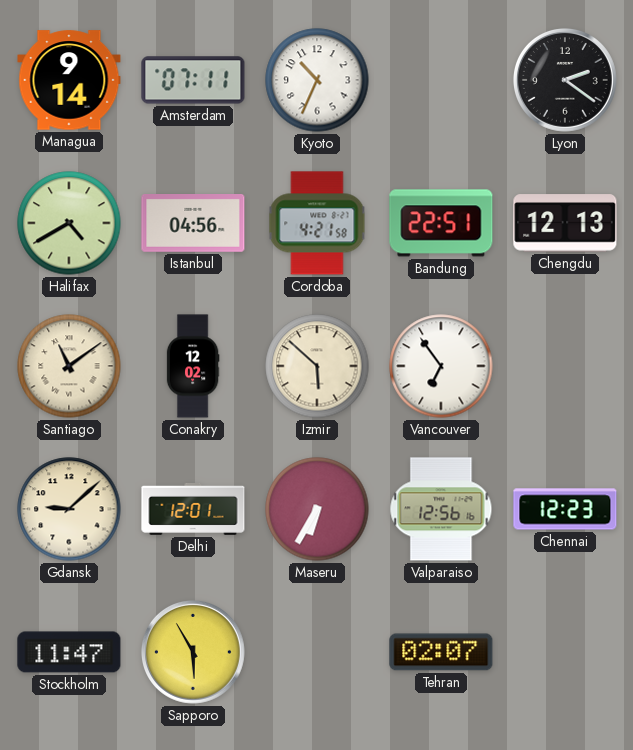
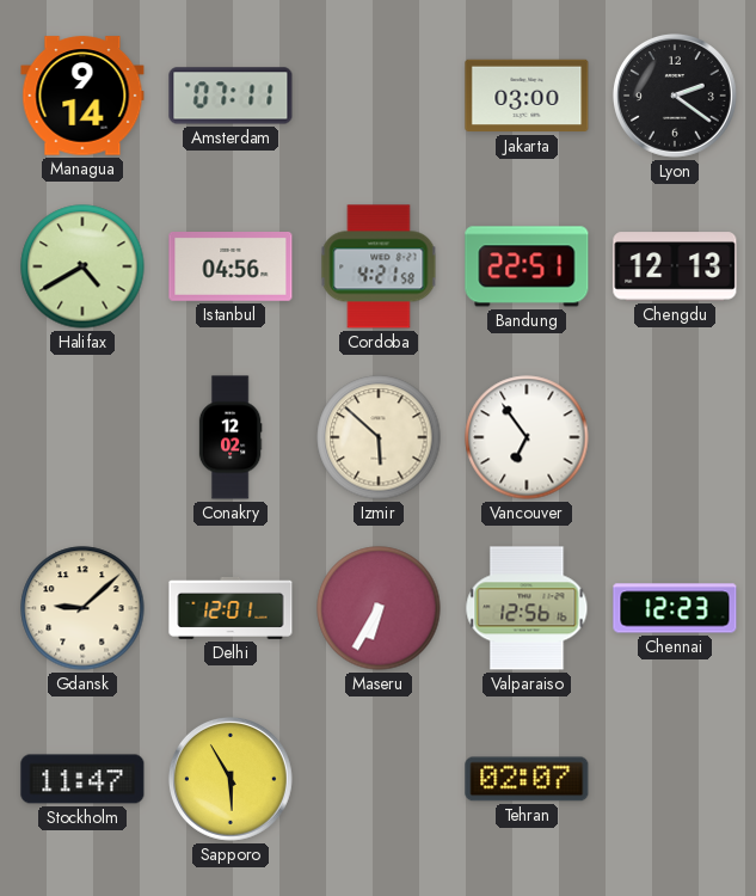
Kyoto: 10:34 -> none
Jakarta: none -> 03:00
Santiago: 11:09 -> none
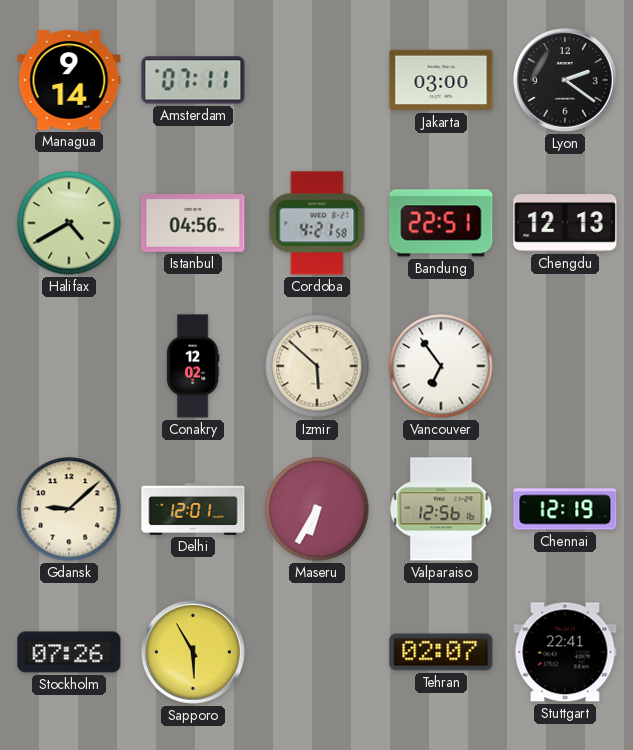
Chennai: 12:23 -> 12:19
Stockholm: 11:47 -> 07:26
Stuttgart: none -> 22:41
